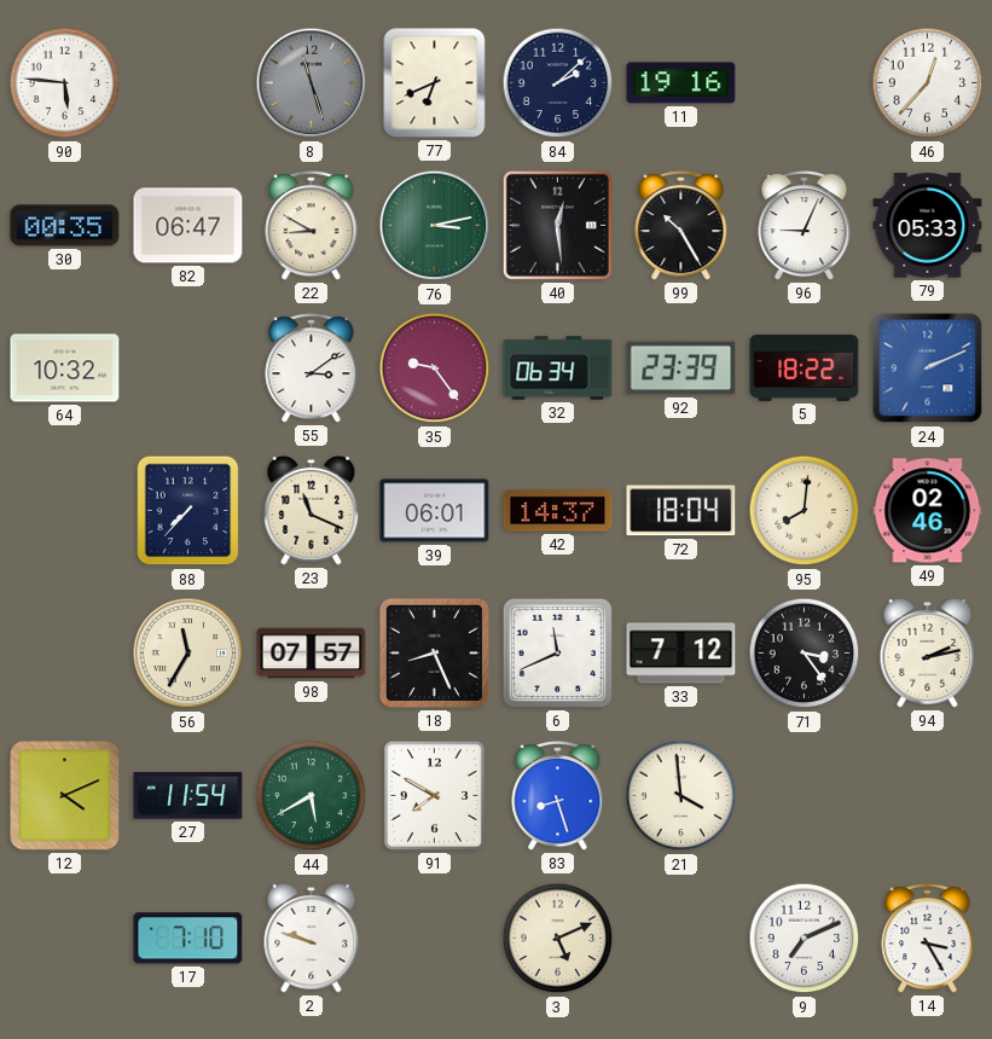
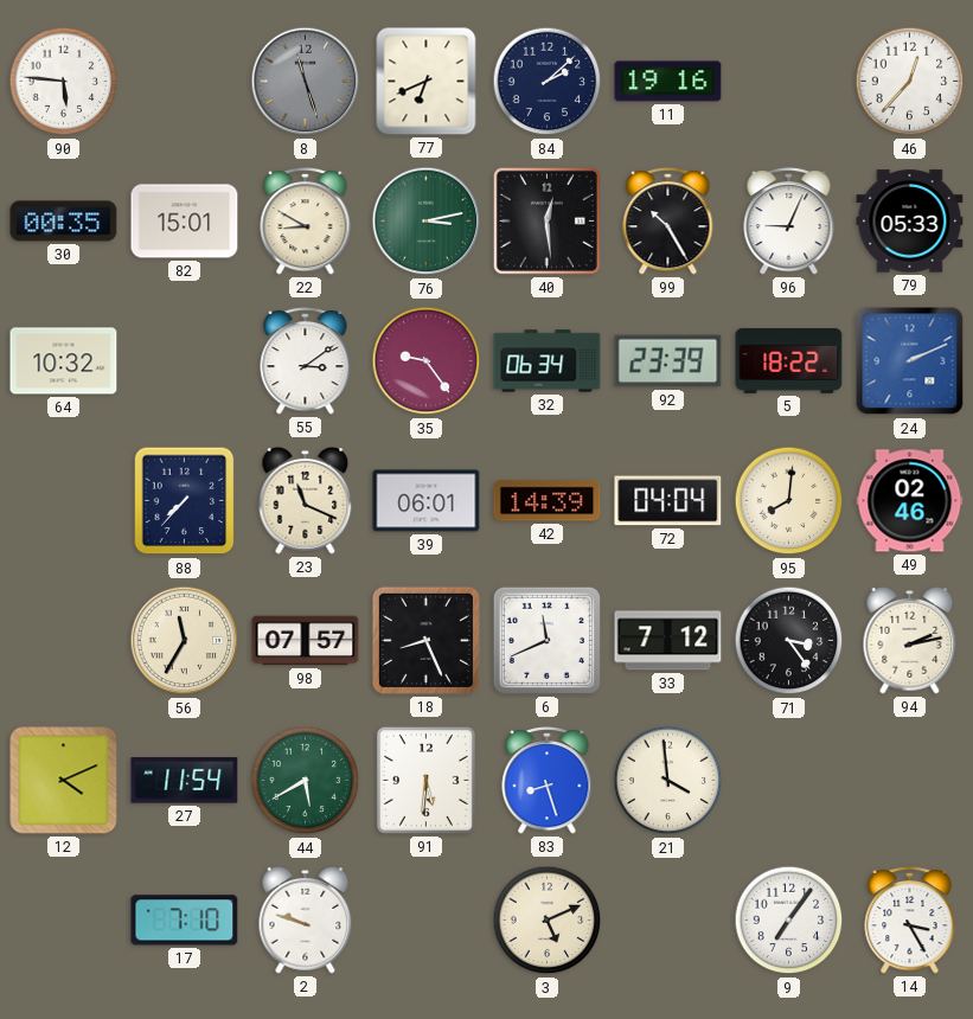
82: 06:47 -> 15:01
42: 14:37 -> 14:39
72: 18:04 -> 04:04
91: 7:50 -> 5:31
9: 7:11 -> 7:06
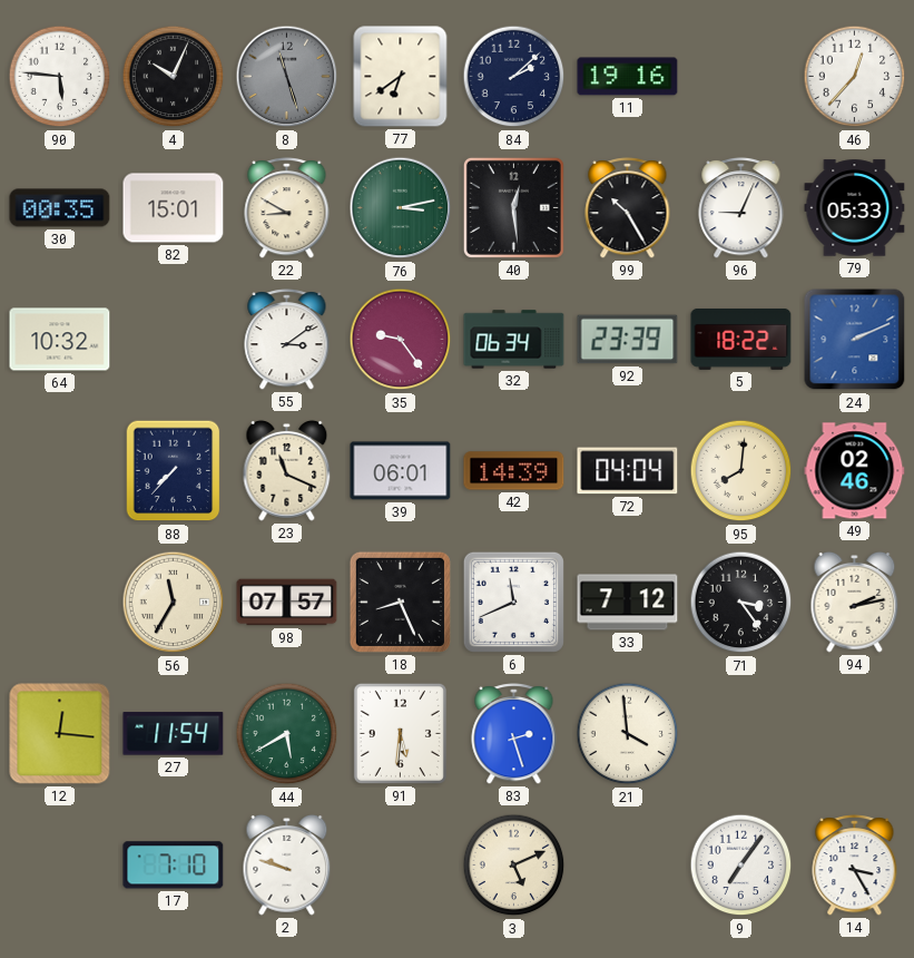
4: none -> 10:04
77: 6:41 -> 6:39
12: 4:11 -> 12:16
83: 8:27 -> 2:27
